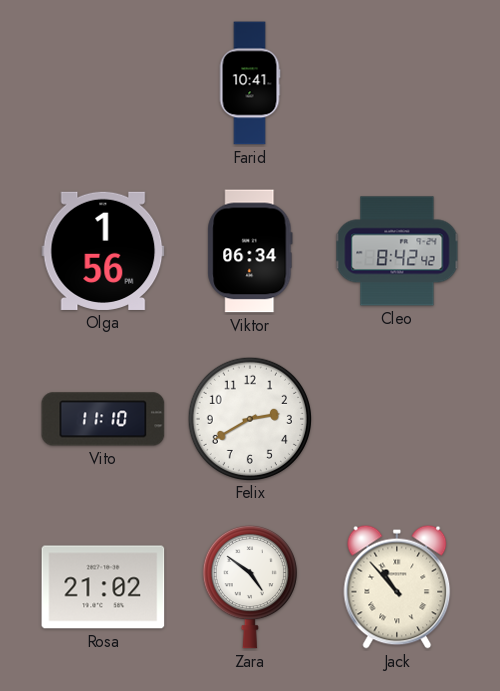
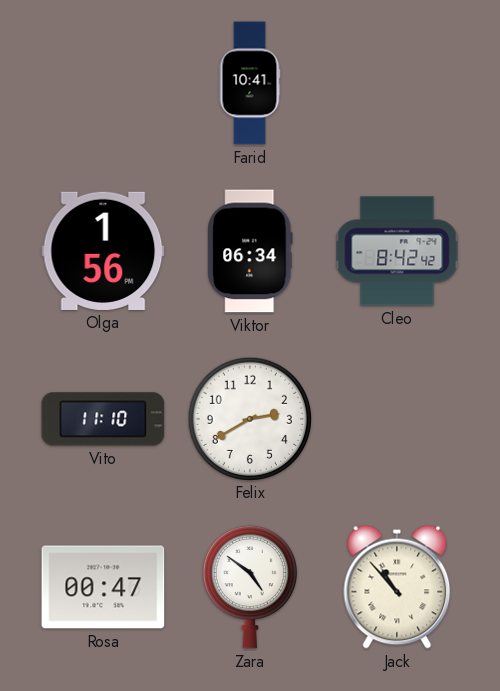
Rosa: 21:02 -> 00:47
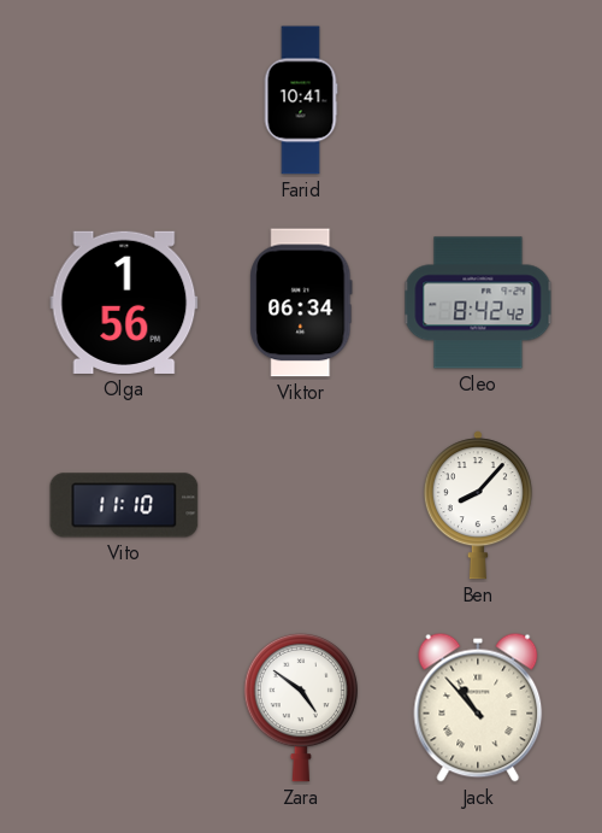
Felix: 2:40 -> none
Ben: none -> 8:07
Rosa: 00:47 -> none
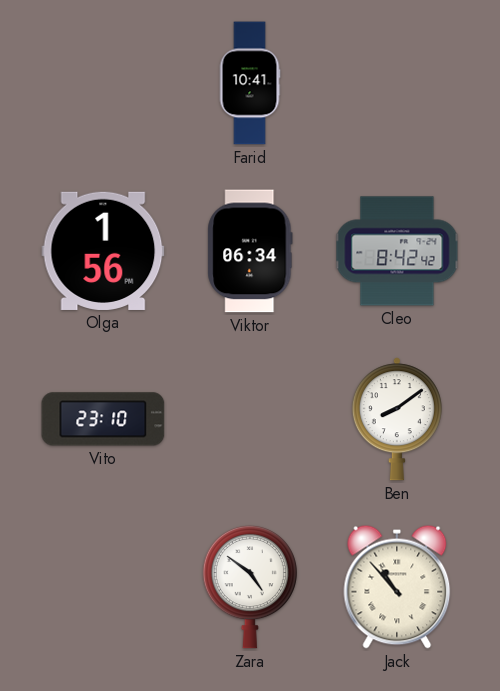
Vito: 11:10 -> 23:10
Ben: 8:07 -> 8:09
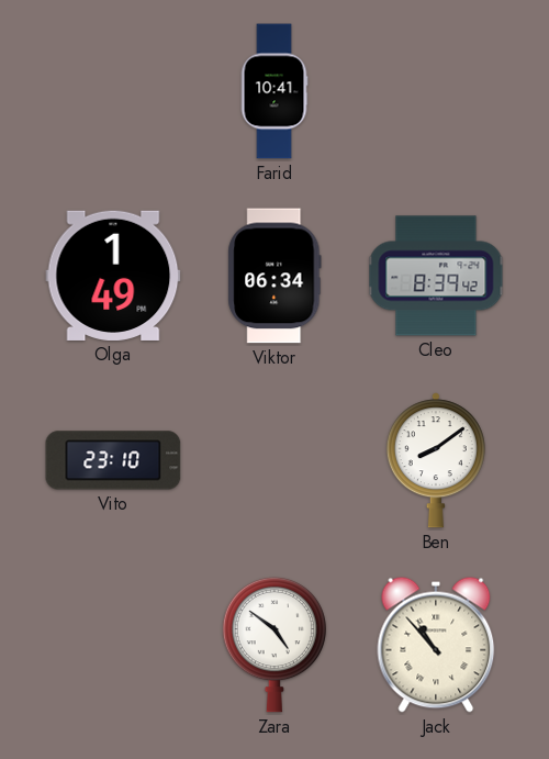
Olga: 1:56 -> 1:49
Cleo: 8:42 -> 8:39
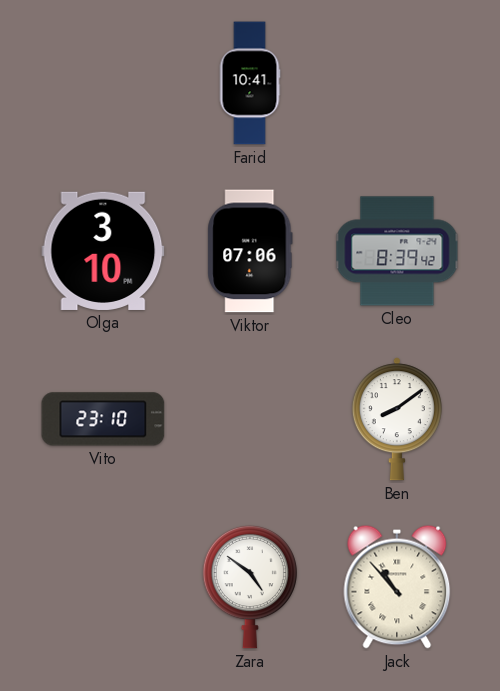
Olga: 1:49 -> 3:10
Viktor: 06:34 -> 07:06
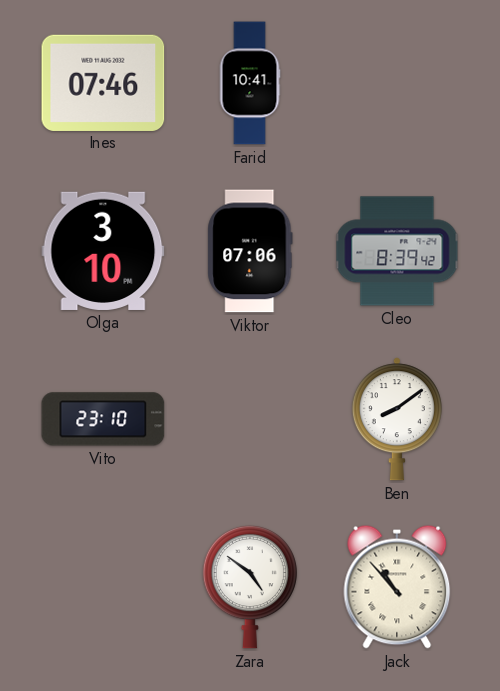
Ines: none -> 07:46
